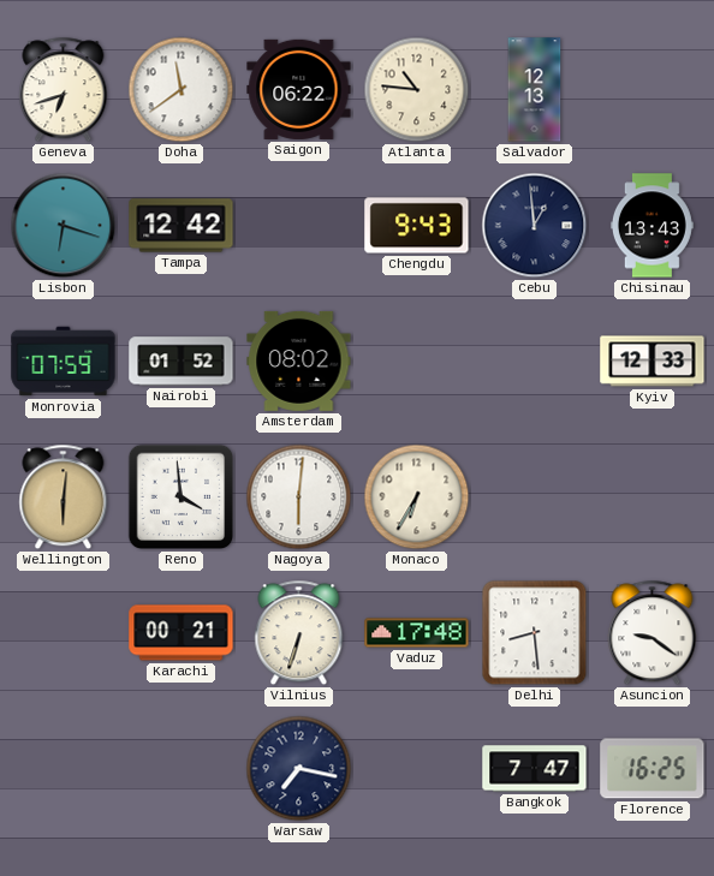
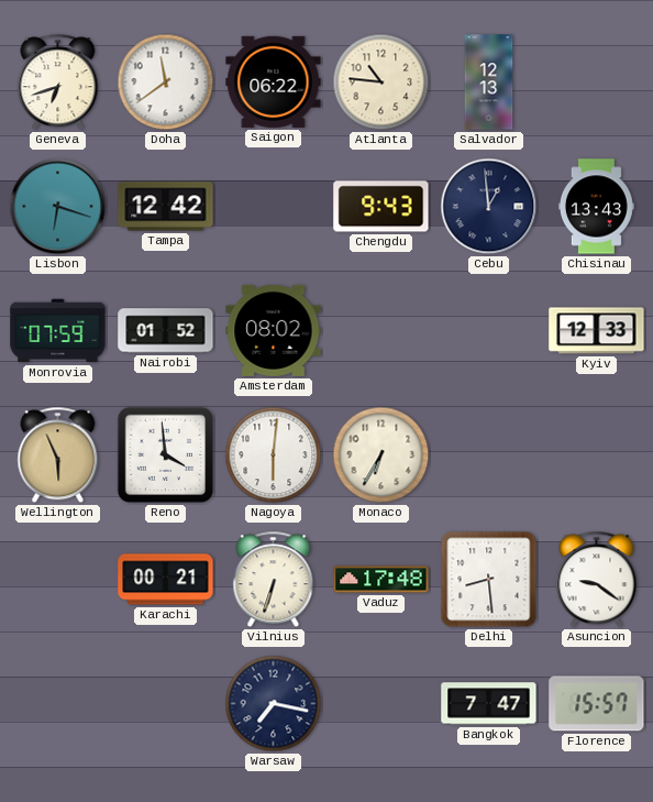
Wellington: 6:01 -> 5:56
Florence: 16:25 -> 15:57
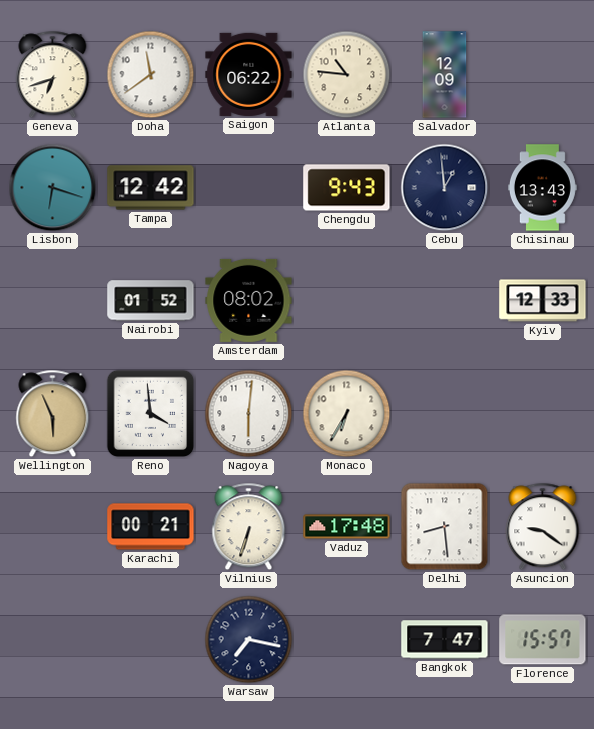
Salvador: 12:13 -> 12:09
Monrovia: 07:59 -> none
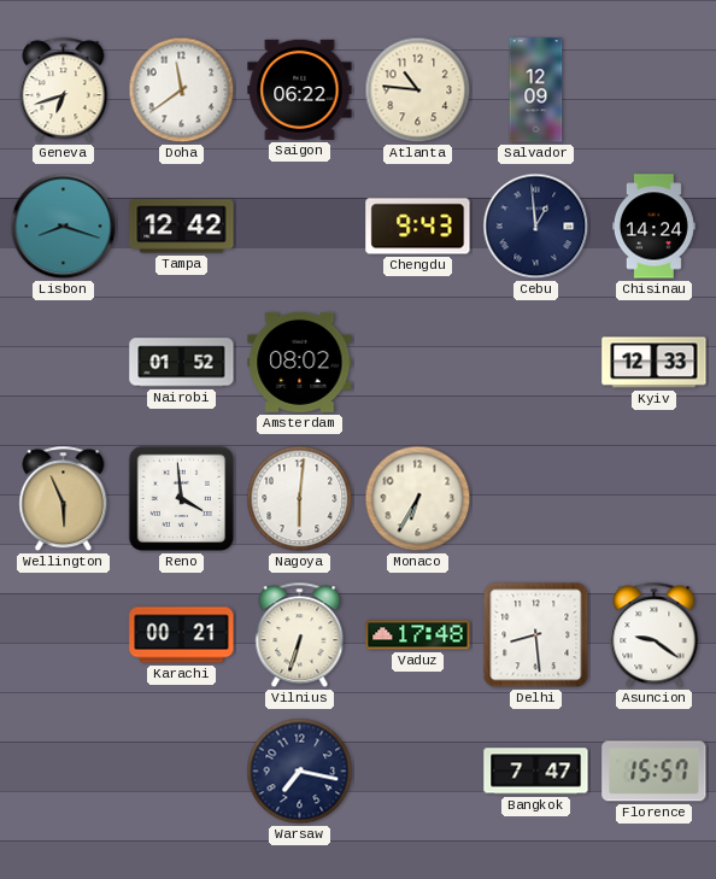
Lisbon: 6:18 -> 8:18
Chisinau: 13:43 -> 14:24
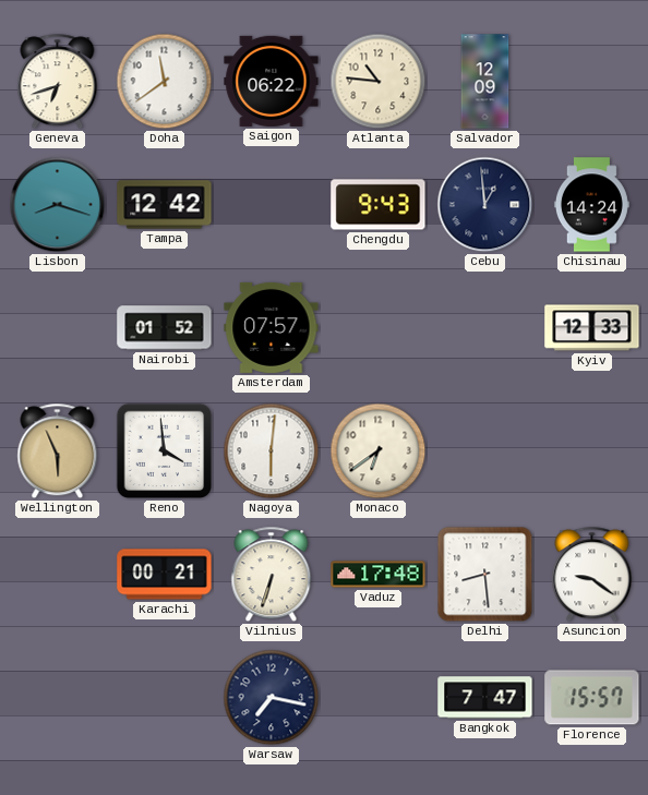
Amsterdam: 08:02 -> 07:57
Monaco: 6:35 -> 6:39
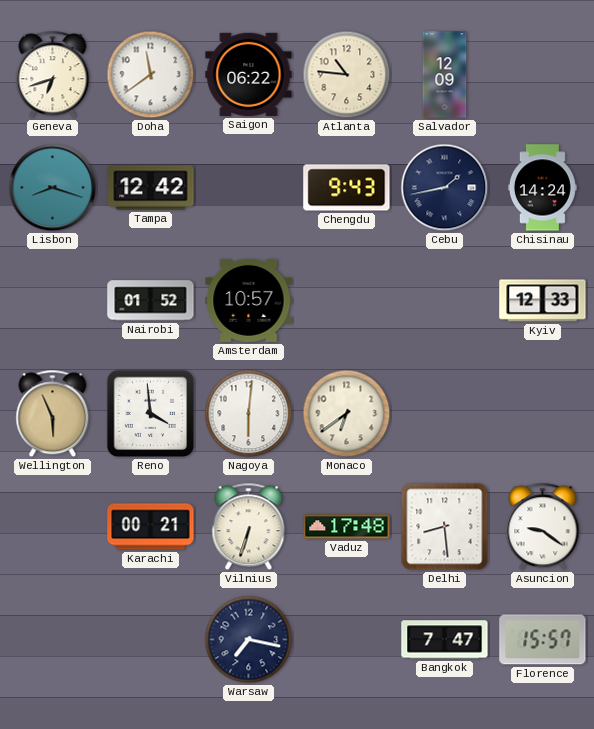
Cebu: 12:59 -> 1:43
Amsterdam: 07:57 -> 10:57
